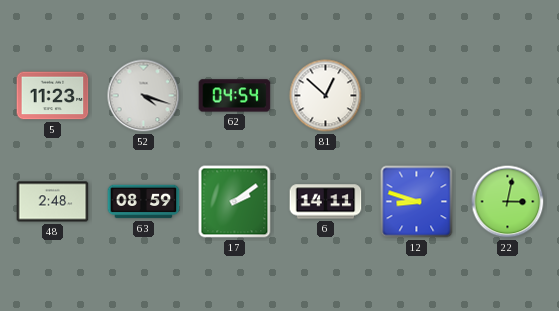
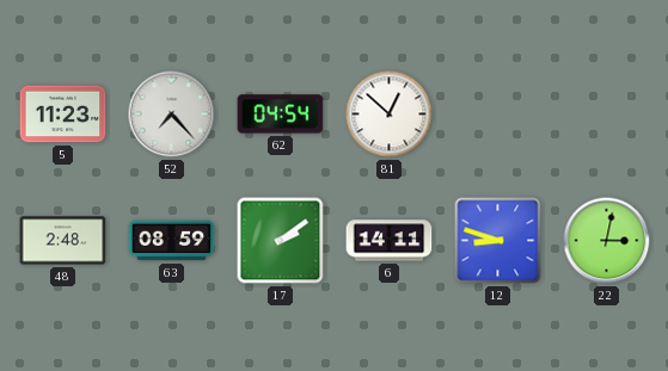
52: 4:18 -> 7:23
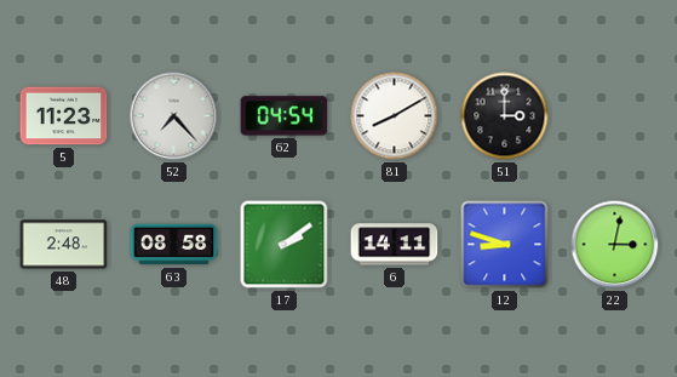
81: 12:52 -> 8:10
51: none -> 3:00
63: 08:59 -> 08:58
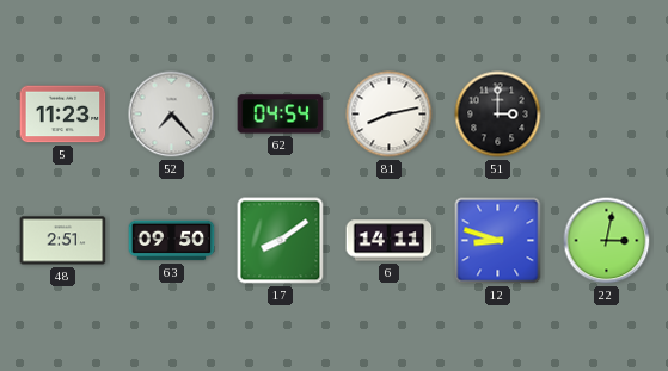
81: 8:10 -> 8:13
48: 2:48 -> 2:51
63: 08:58 -> 09:50
17: 2:09 -> 8:09
